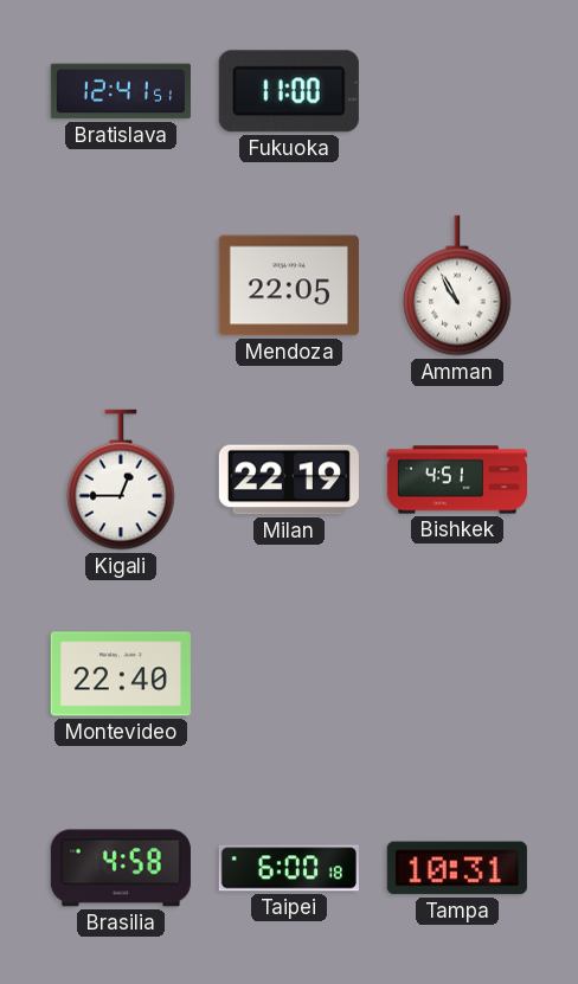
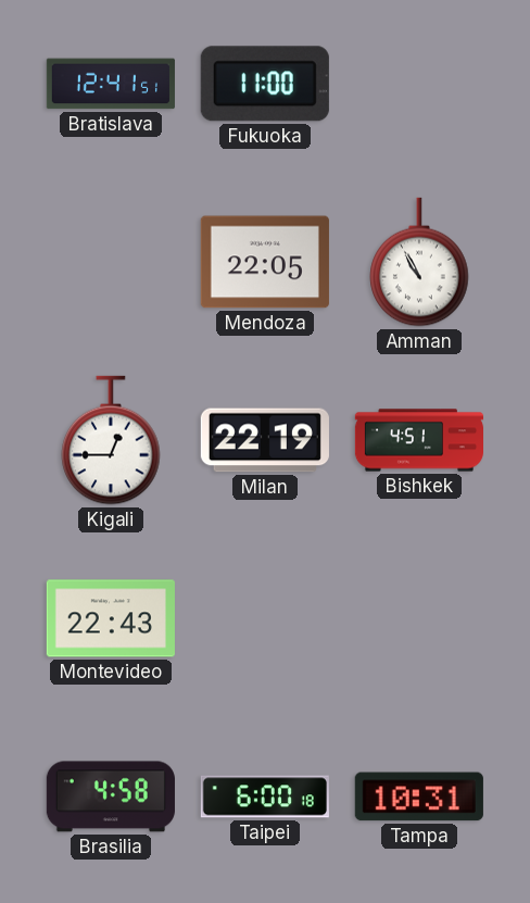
Montevideo: 22:40 -> 22:43
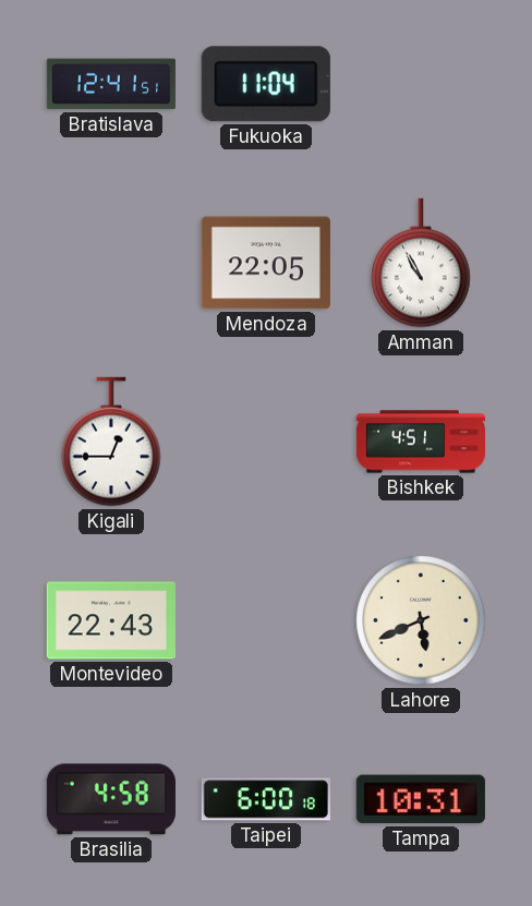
Fukuoka: 11:00 -> 11:04
Milan: 22:19 -> none
Lahore: none -> 5:41
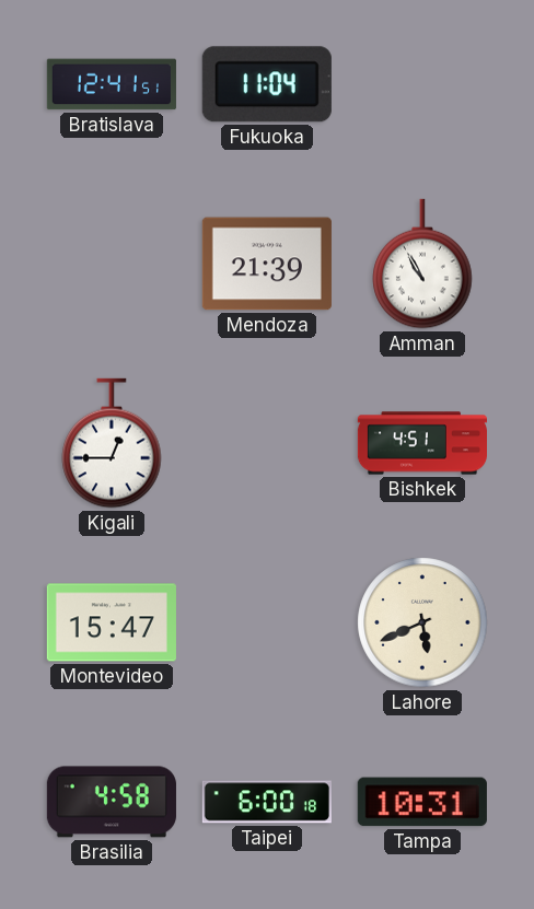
Mendoza: 22:05 -> 21:39
Montevideo: 22:43 -> 15:47
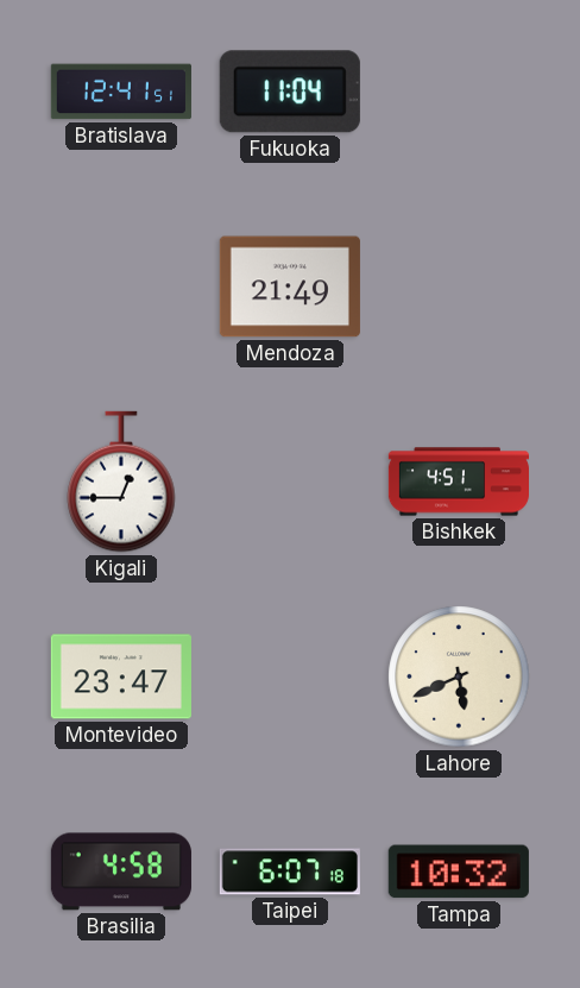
Mendoza: 21:39 -> 21:49
Amman: 10:55 -> none
Montevideo: 15:47 -> 23:47
Taipei: 6:00 -> 6:07
Tampa: 10:31 -> 10:32
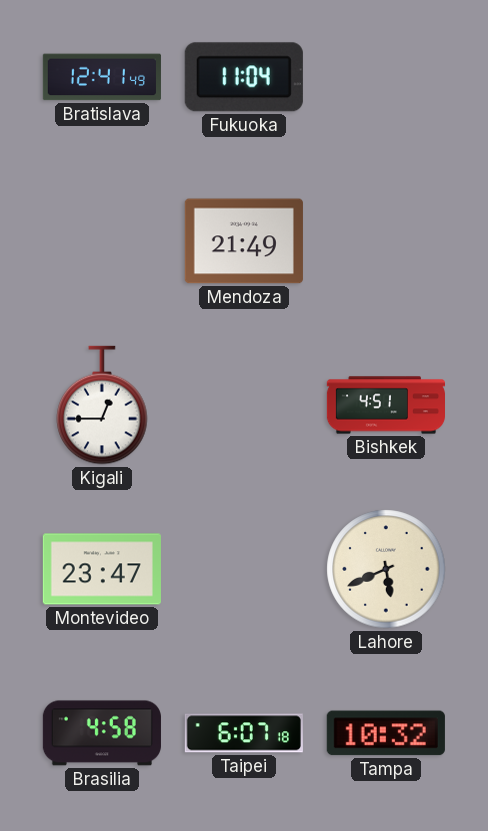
Bratislava: 12:41:51 -> 12:41:49
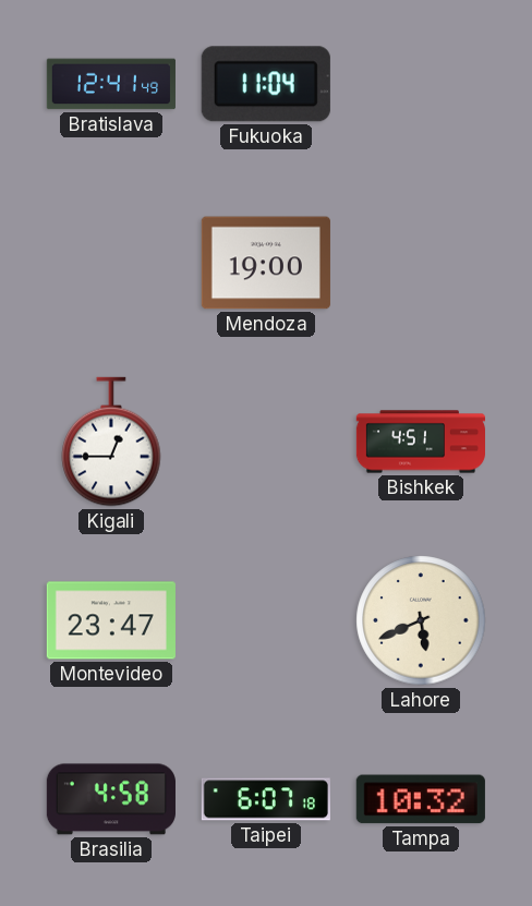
Mendoza: 21:49 -> 19:00
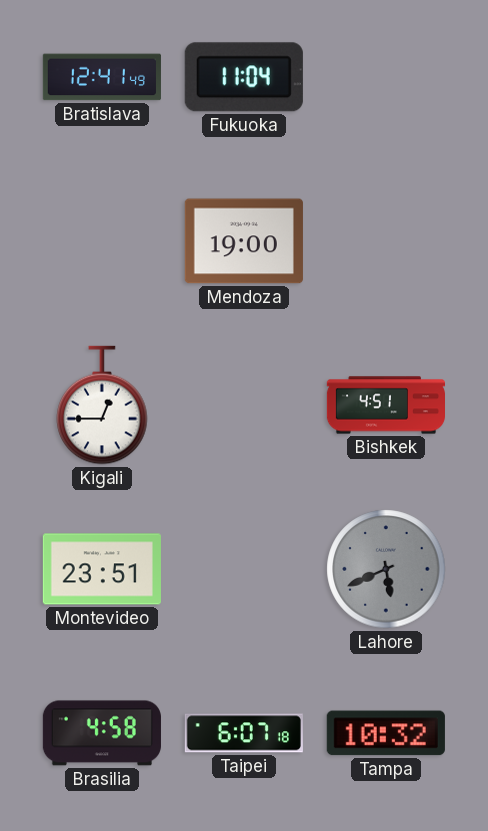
Montevideo: 23:47 -> 23:51
Lahore dial: cream -> grey
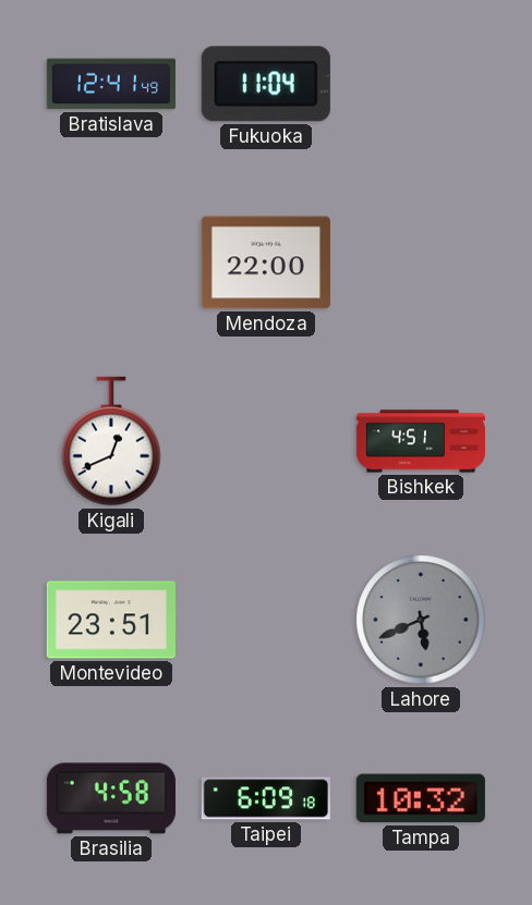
Mendoza: 19:00 -> 22:00
Kigali: 12:45 -> 12:41
Taipei: 6:07 -> 6:09
